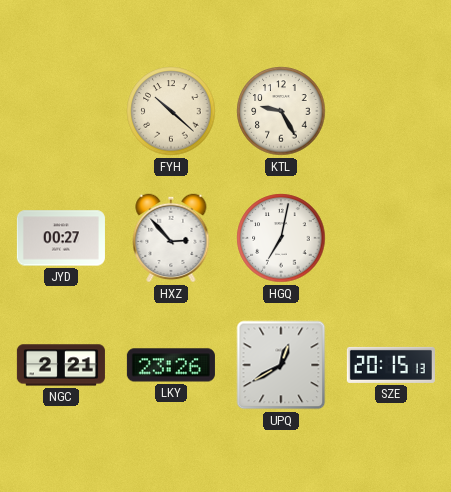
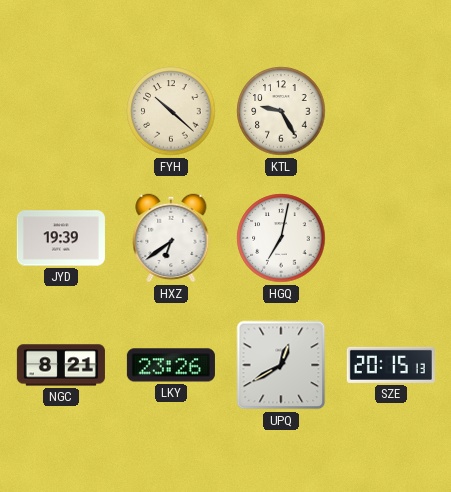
JYD: 00:27 -> 19:39
HXZ: 2:53 -> 6:39
NGC: 2:21 -> 8:21
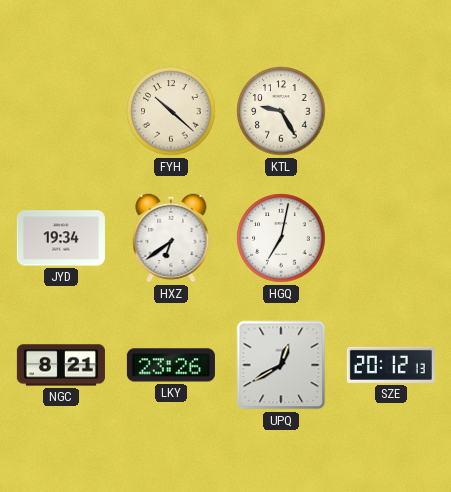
JYD: 19:39 -> 19:34
SZE: 20:15 -> 20:12
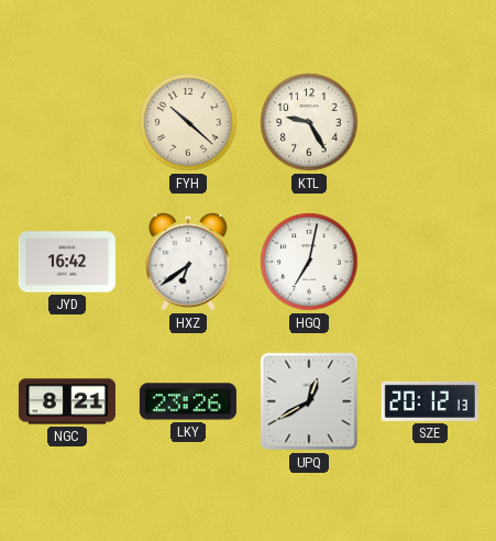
JYD: 19:34 -> 16:42
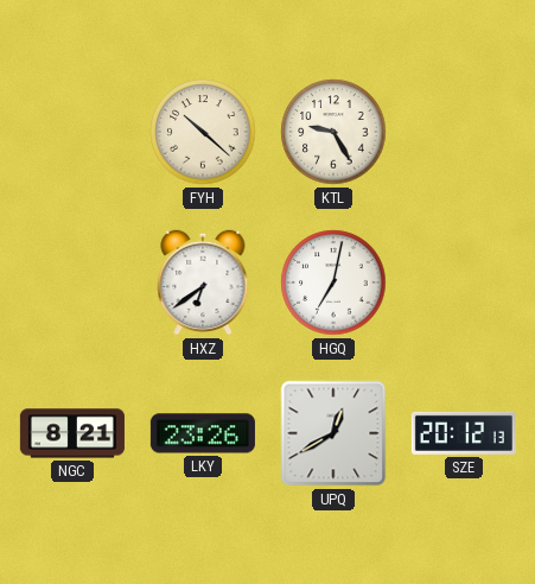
JYD: 16:42 -> none
